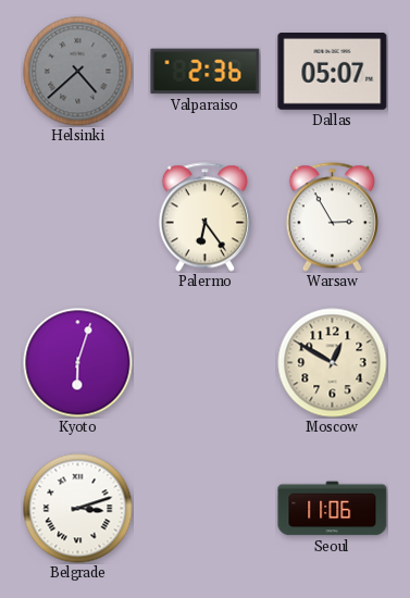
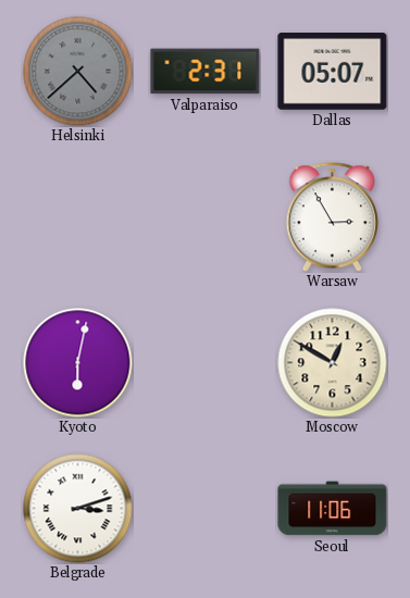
Valparaiso: 2:36 -> 2:31
Palermo: 6:24 -> none
Kyoto: 6:03 -> 6:02
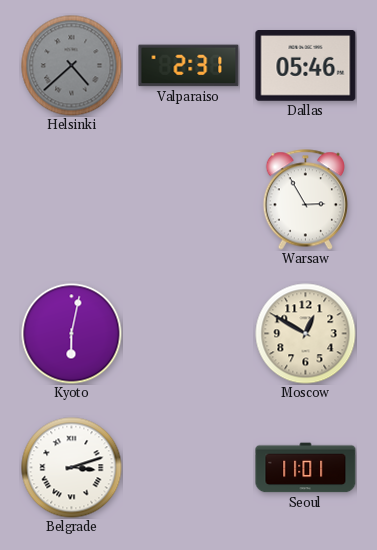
Dallas: 05:07 -> 05:46
Seoul: 11:06 -> 11:01
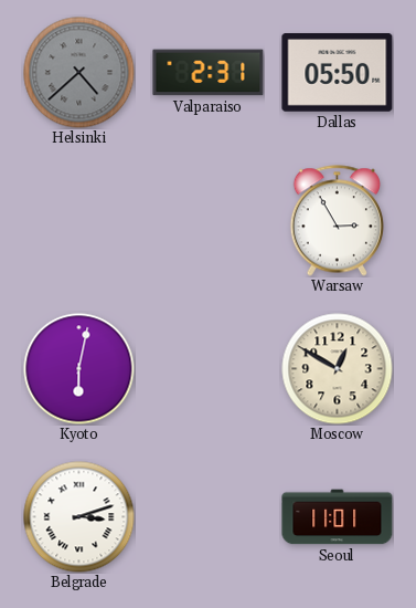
Dallas: 05:46 -> 05:50
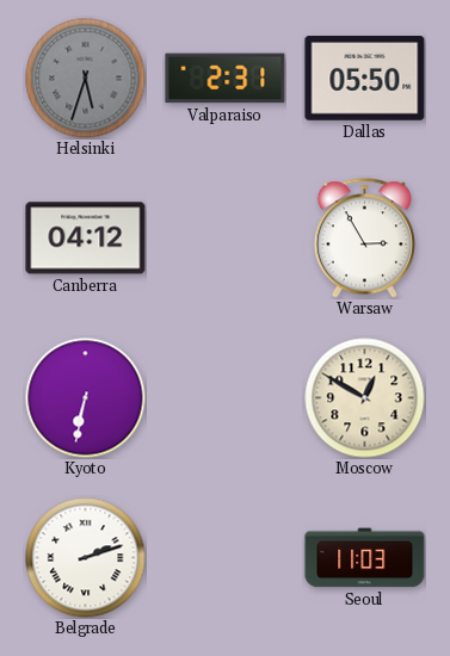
Helsinki: 4:38 -> 5:33
Canberra: none -> 04:12
Kyoto: 6:02 -> 6:32
Belgrade: 3:12 -> 2:12
Seoul: 11:01 -> 11:03
